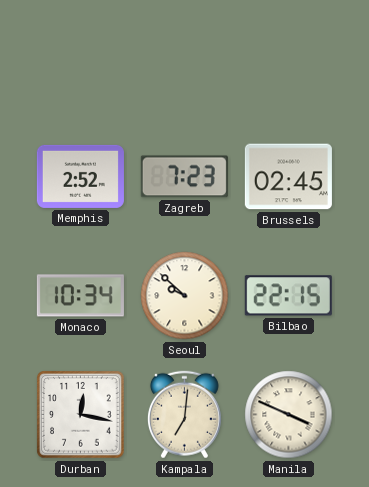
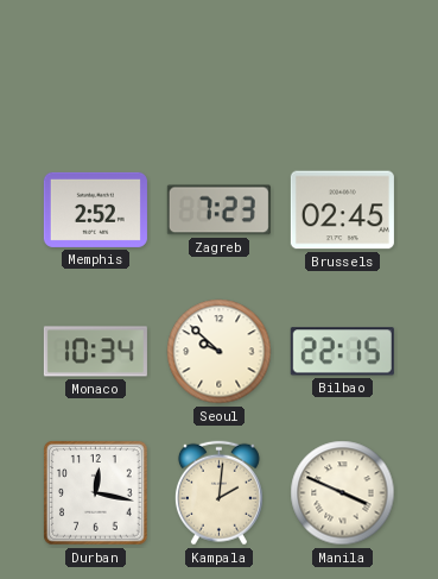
Kampala: 7:01 -> 2:01
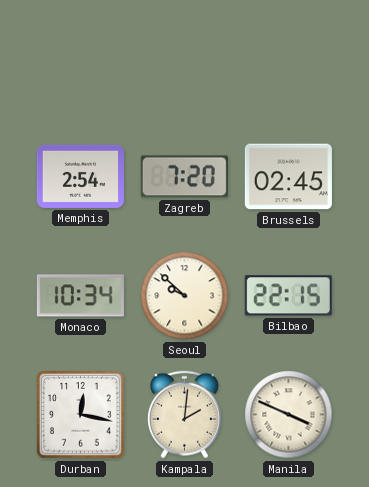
Memphis: 2:52 -> 2:54
Zagreb: 7:23 -> 7:20
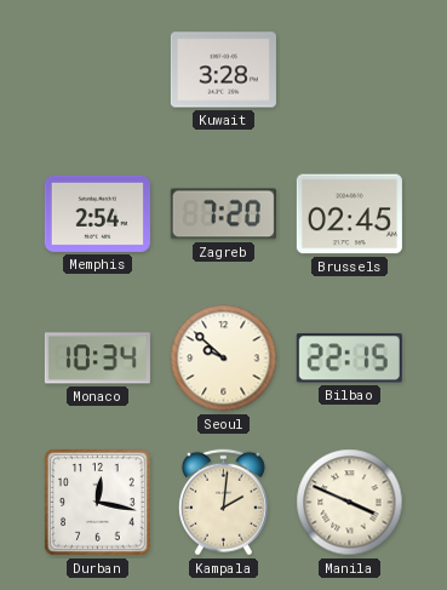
Kuwait: none -> 3:28
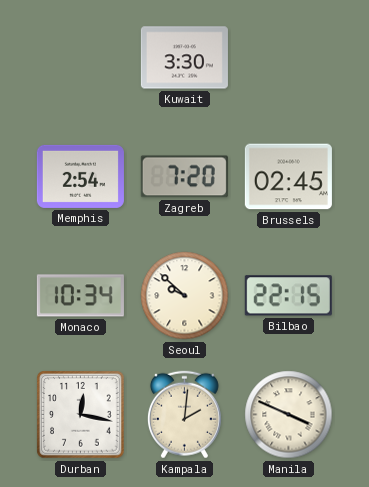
Kuwait: 3:28 -> 3:30
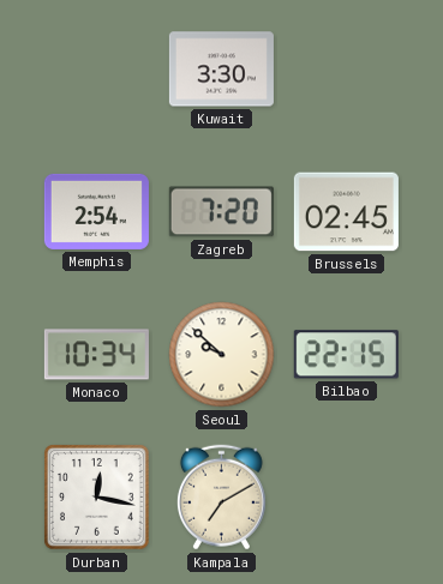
Kampala: 2:01 -> 7:10
Manila: 3:49 -> none
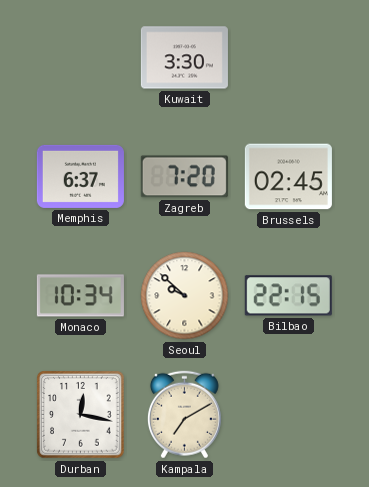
Memphis: 2:54 -> 6:37
